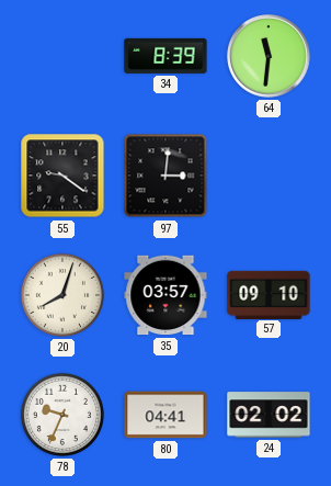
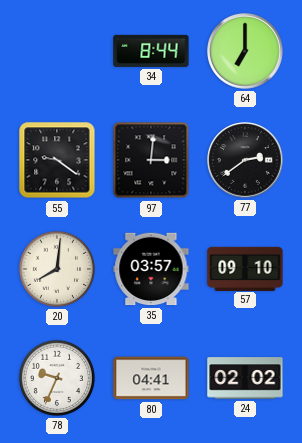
34: 8:39 -> 8:44
64: 11:31 -> 7:00
77: none -> 2:39
20: 8:03 -> 8:01
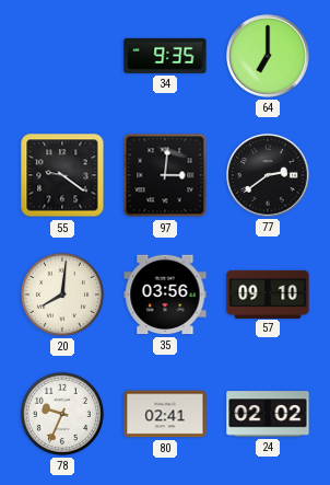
34: 8:44 -> 9:35
35: 03:57 -> 03:56
80: 04:41 -> 02:41
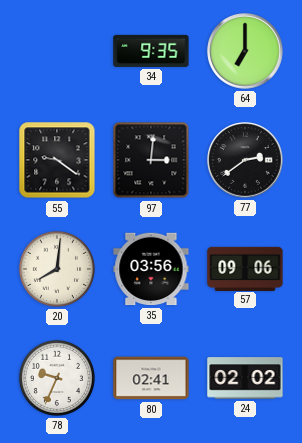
57: 09:10 -> 09:06
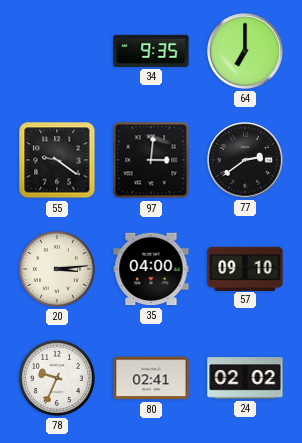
20: 8:01 -> 3:14
35: 03:56 -> 04:00
57: 09:06 -> 09:10
